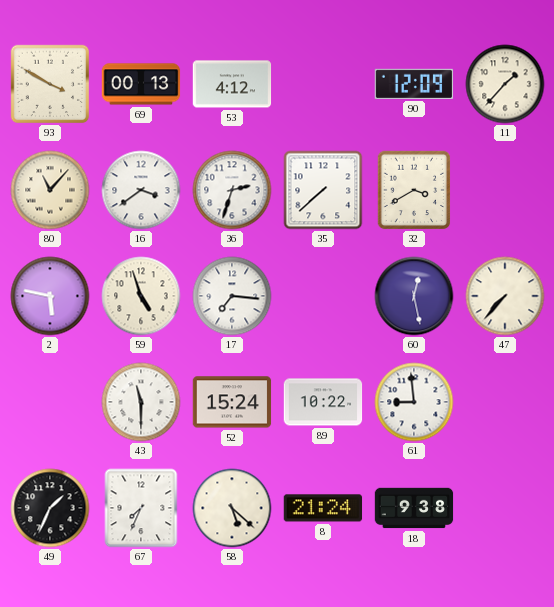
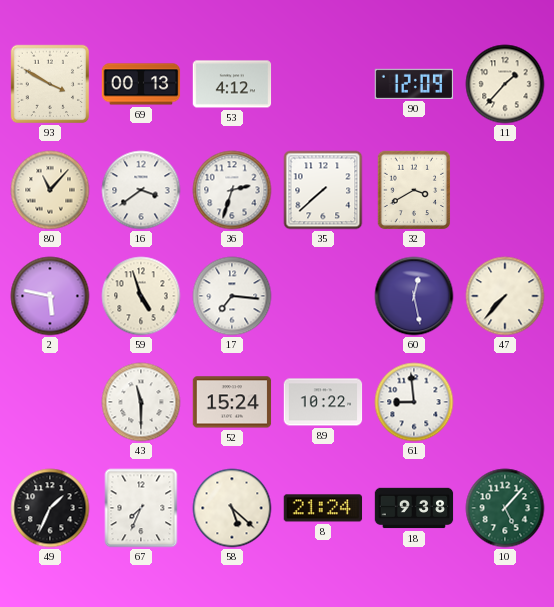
10: none -> 5:07
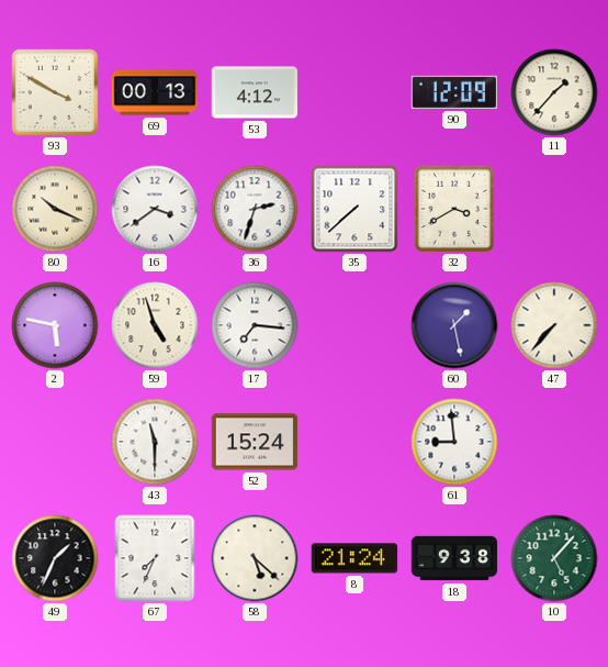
80: 11:07 -> 10:19
60: 12:28 -> 1:28
89: 10:22 -> none
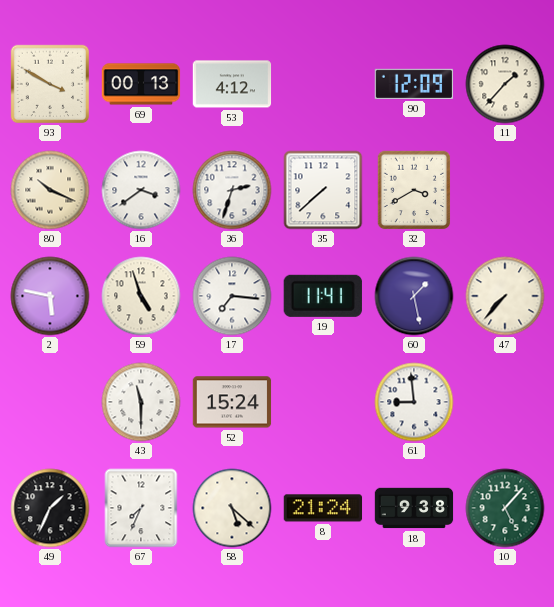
19: none -> 11:41
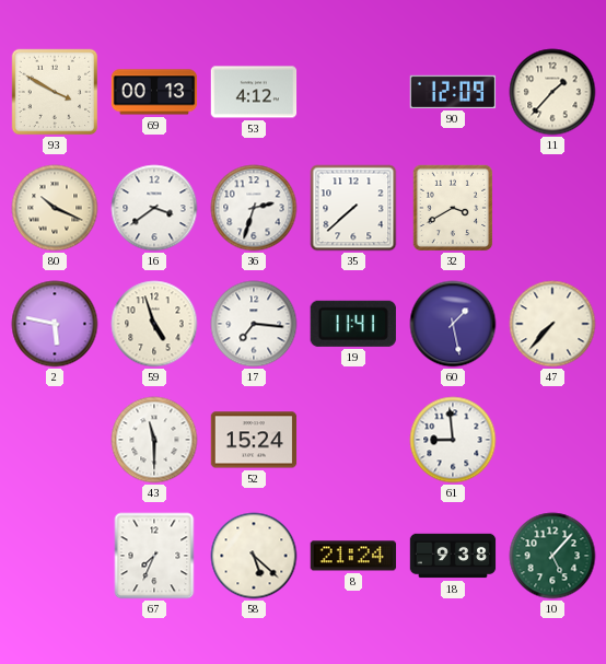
49: 1:34 -> none
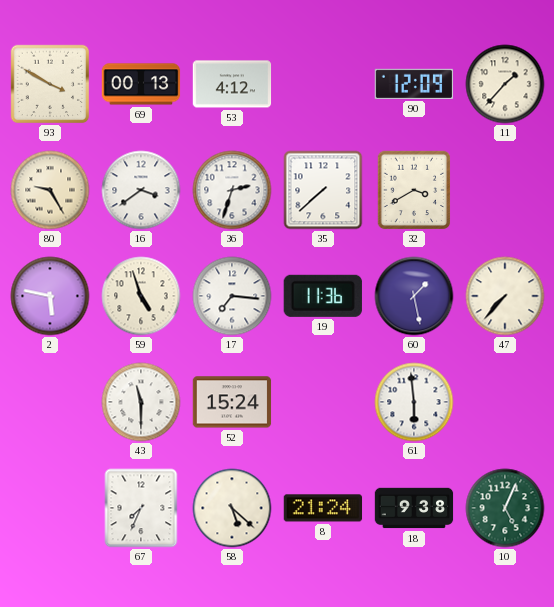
80: 10:19 -> 9:25
19: 11:41 -> 11:36
61: 8:59 -> 5:59
10: 5:07 -> 5:04
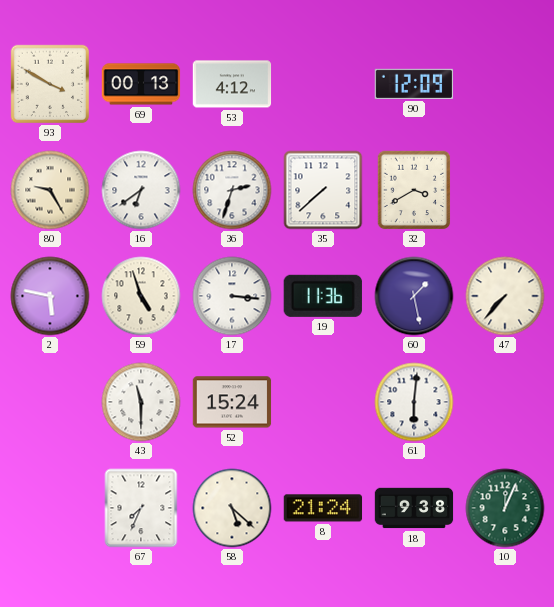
11: 1:37 -> none
16: 3:39 -> 6:39
17: 7:16 -> 3:16
61: 5:59 -> 6:01
10: 5:04 -> 12:04
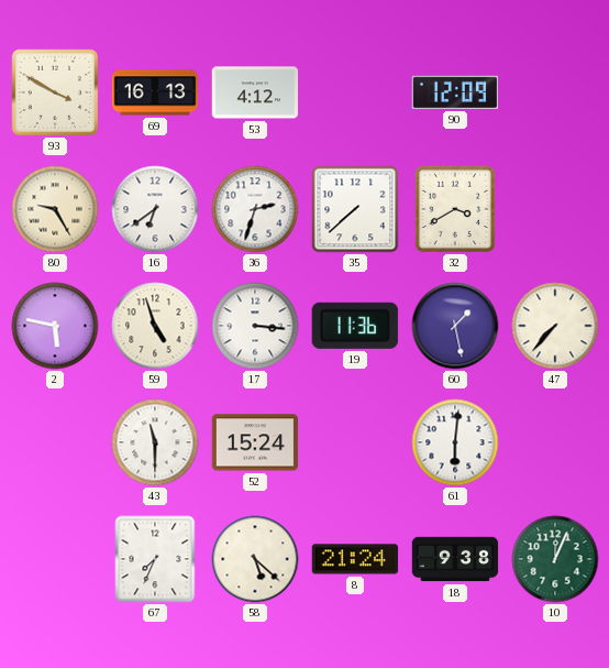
69: 00:13 -> 16:13
